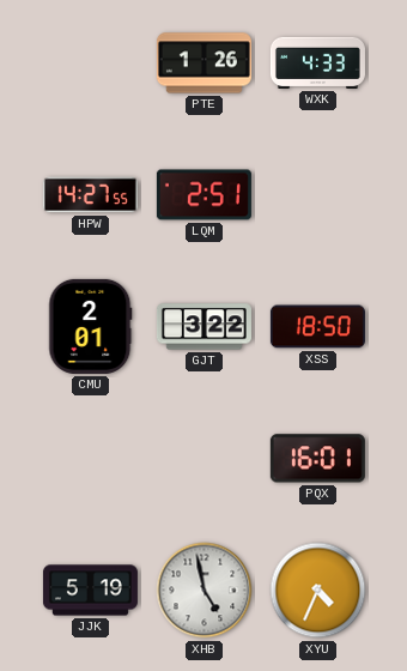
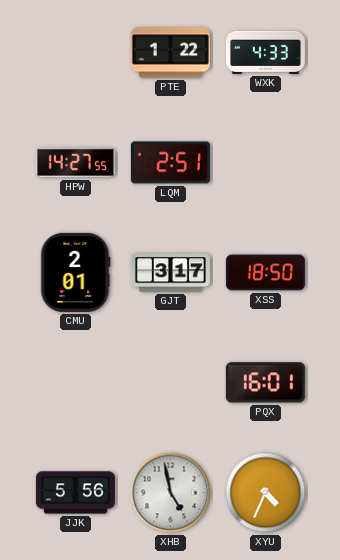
PTE: 1:26 -> 1:22
GJT: 3:22 -> 3:17
JJK: 5:19 -> 5:56
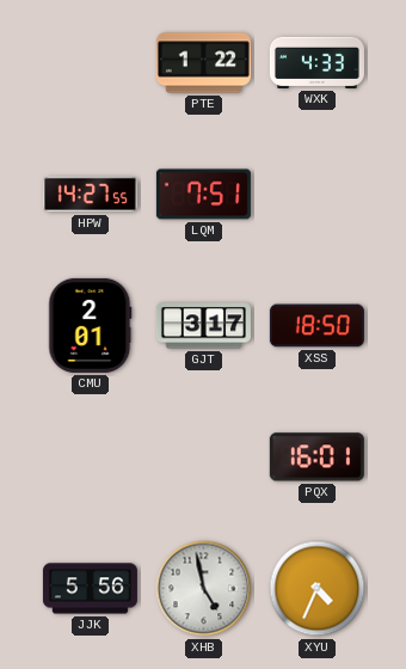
LQM: 2:51 -> 7:51
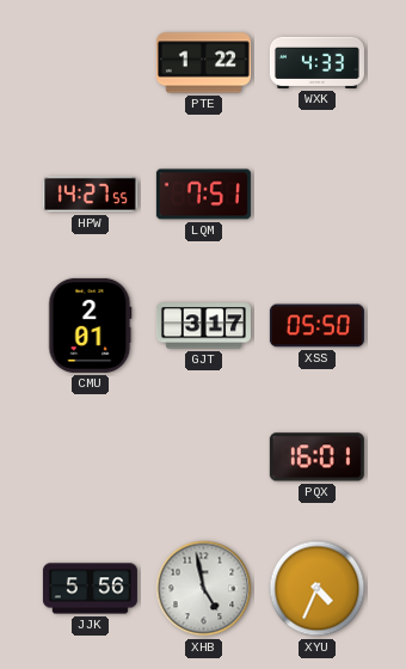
XSS: 18:50 -> 05:50
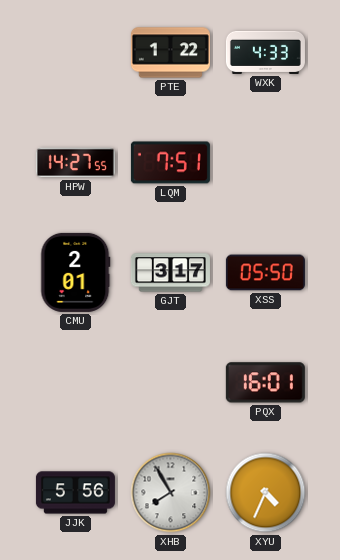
XHB: 4:58 -> 7:55
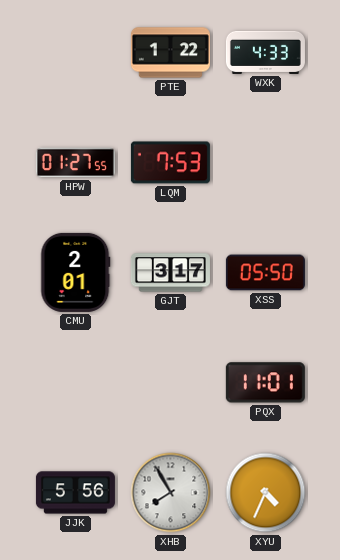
HPW: 14:27 -> 01:27
LQM: 7:51 -> 7:53
PQX: 16:01 -> 11:01
